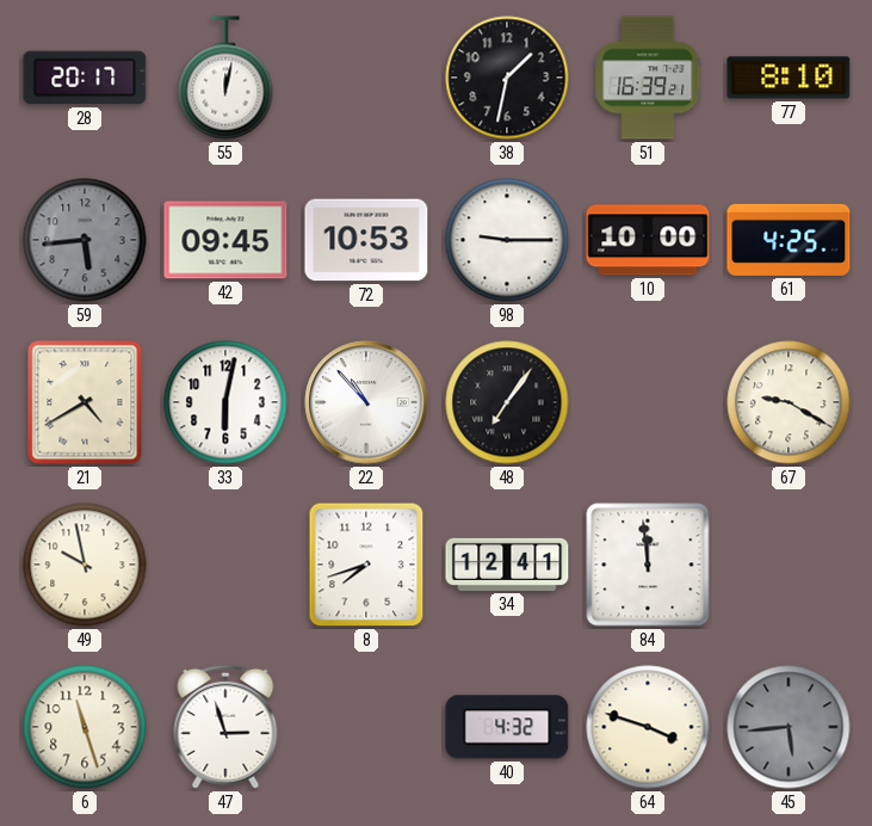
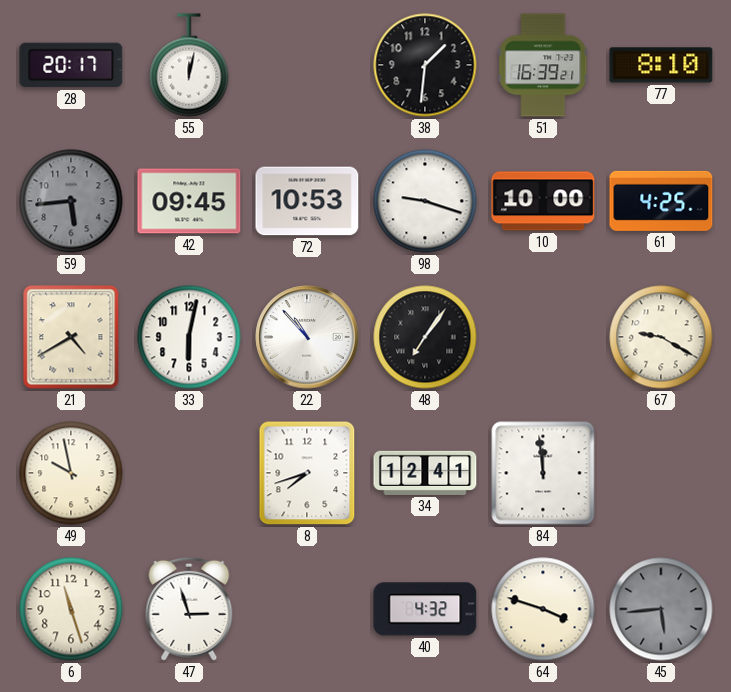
38: 1:32 -> 1:31
98: 9:15 -> 9:18
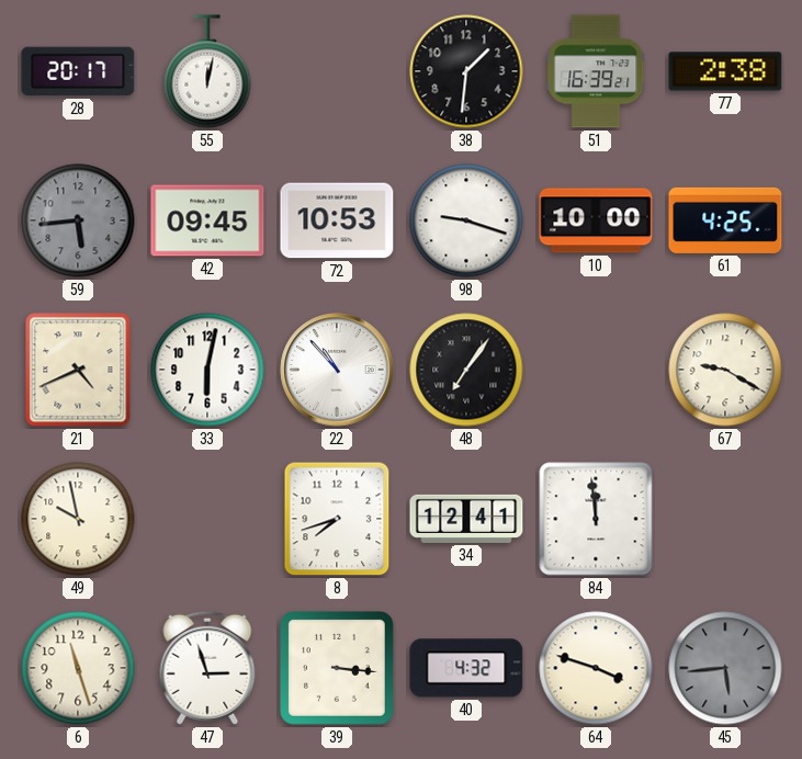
77: 8:10 -> 2:38
21: 4:40 -> 4:41
39: none -> 3:16
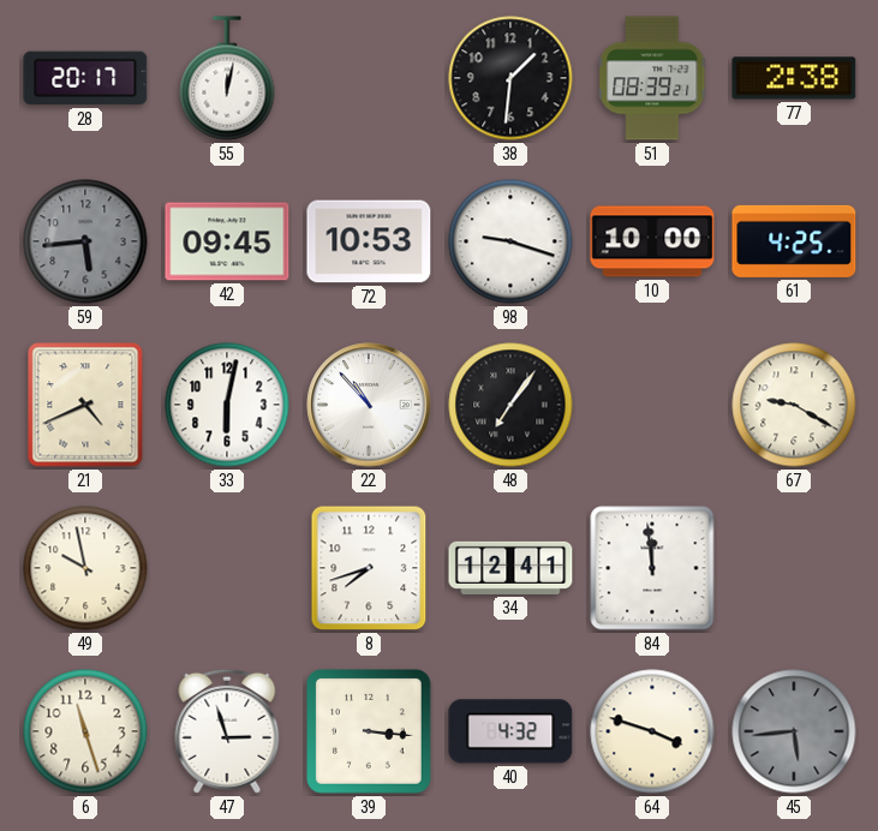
51: 16:39 -> 08:39
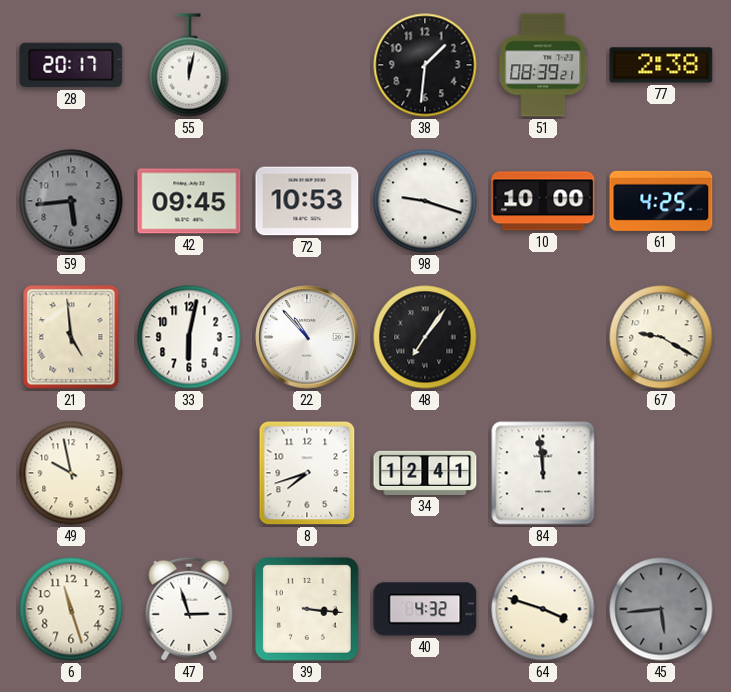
21: 4:41 -> 4:59
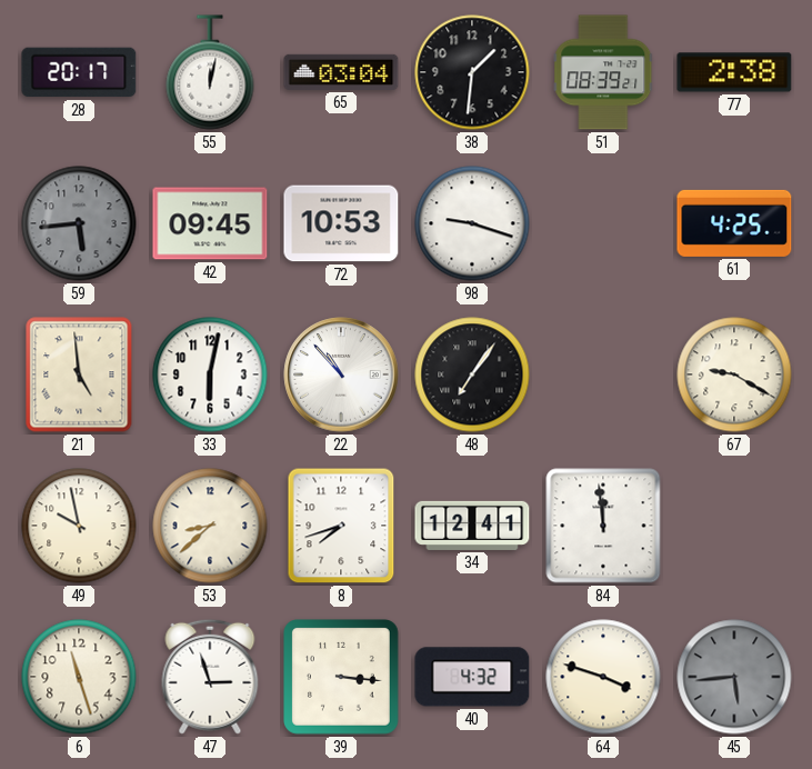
65: none -> 03:04
10: 10:00 -> none
53: none -> 8:38
